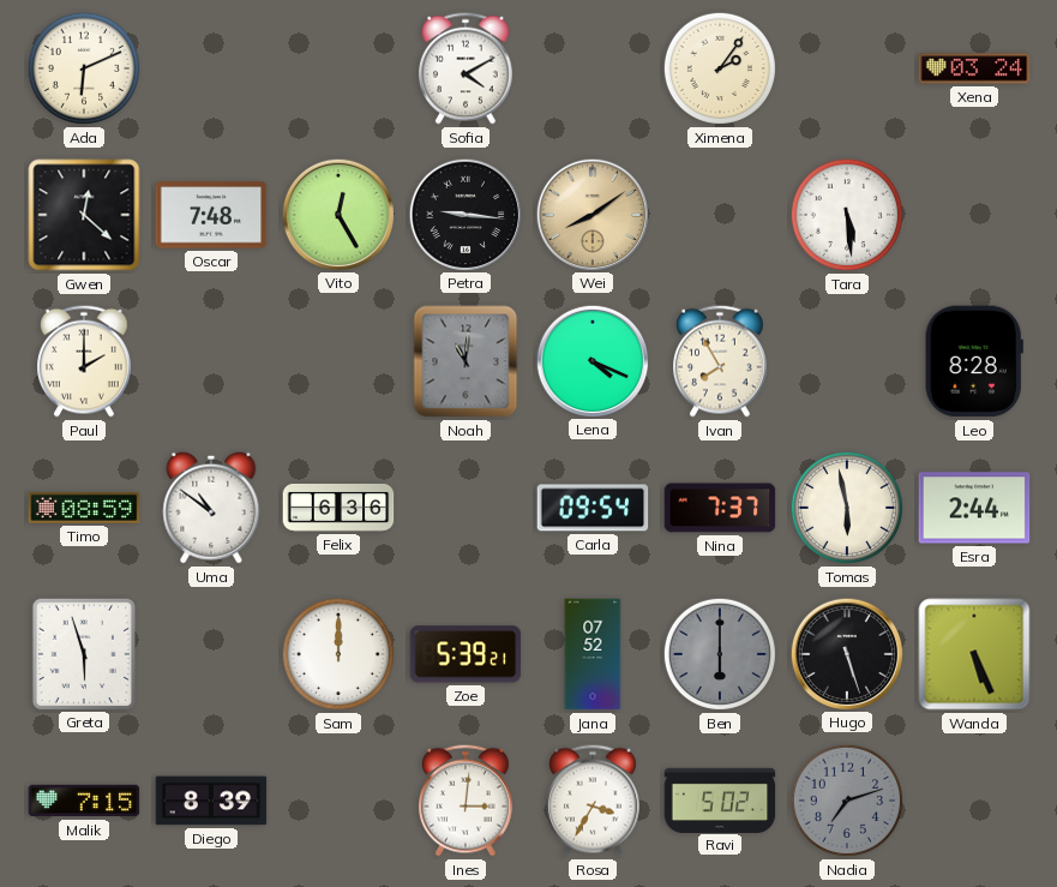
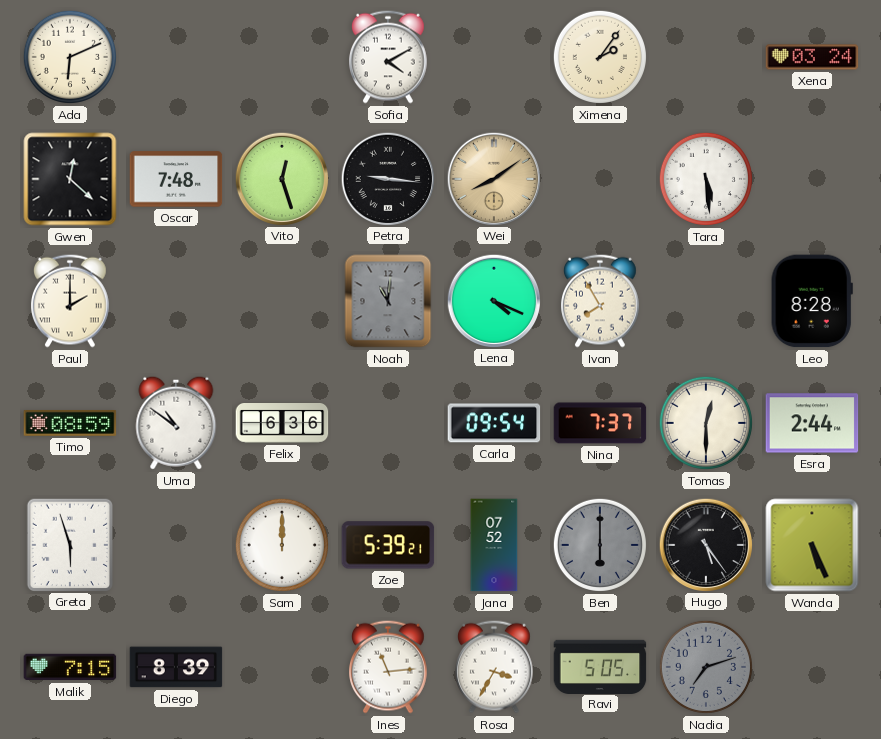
Vito: 12:25 -> 12:27
Tomas: 5:58 -> 12:30
Hugo: 5:27 -> 5:24
Ines: 3:01 -> 11:14
Ravi: 5:02 -> 5:05
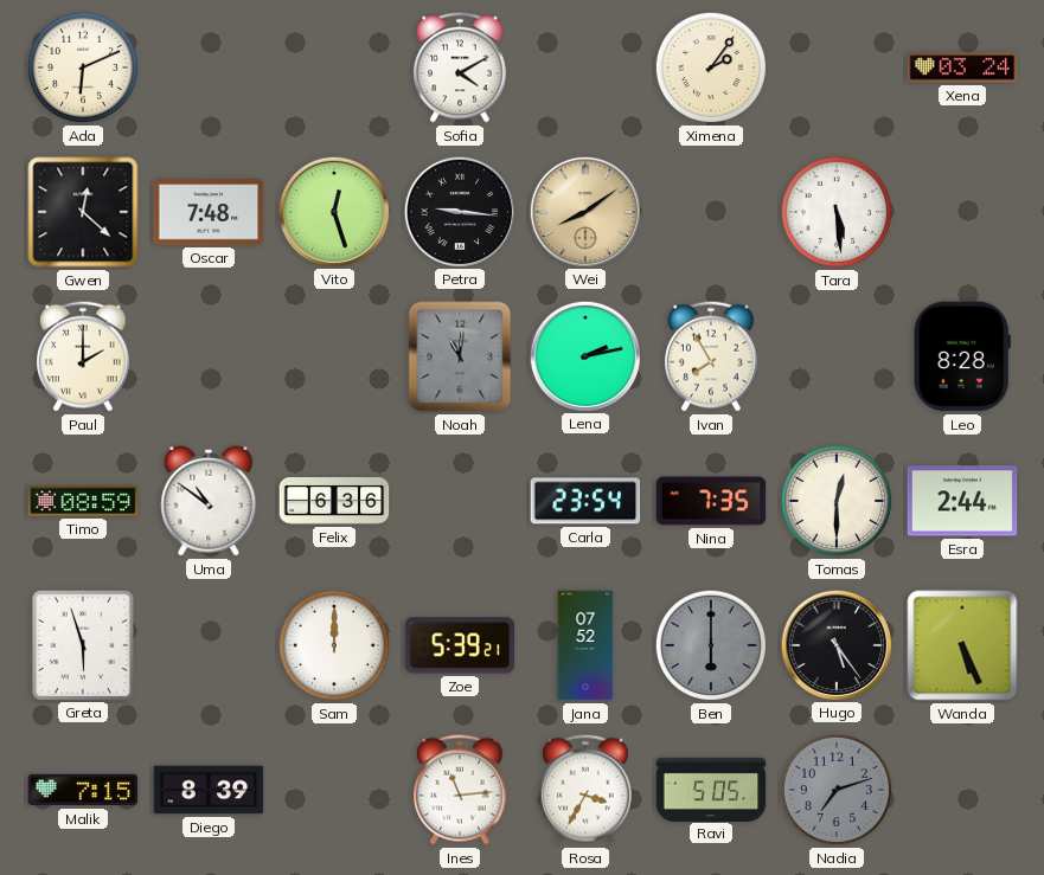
Lena: 4:19 -> 2:13
Carla: 09:54 -> 23:54
Nina: 7:37 -> 7:35
